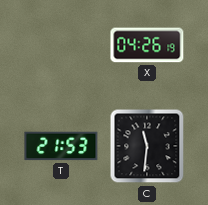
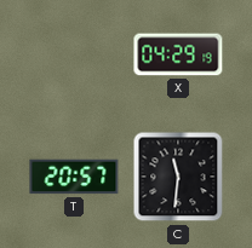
X: 04:26 -> 04:29
T: 21:53 -> 20:57
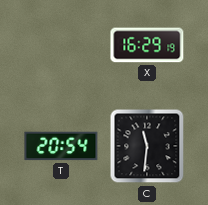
X: 04:29 -> 16:29
T: 20:57 -> 20:54
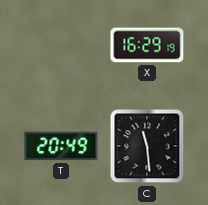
T: 20:54 -> 20:49
C: 11:31 -> 11:29
